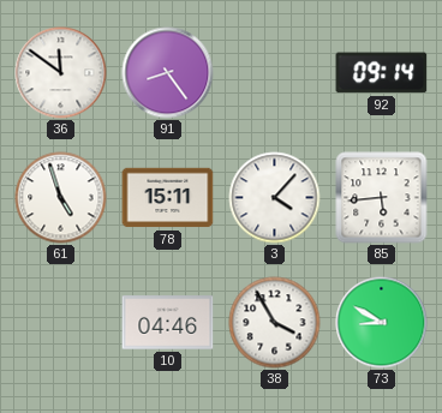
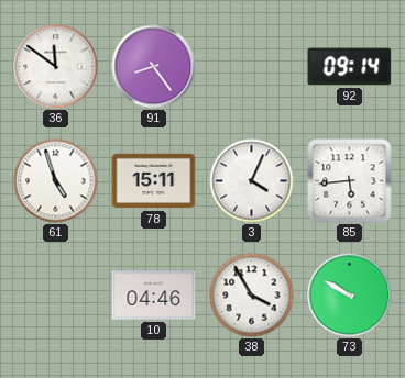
3: 4:07 -> 4:04
73: 8:50 -> 9:50
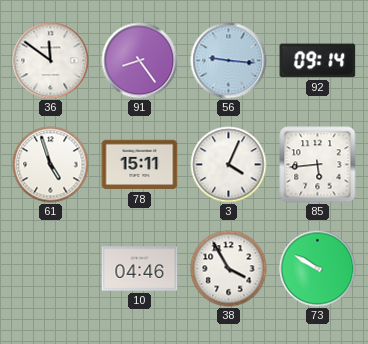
56: none -> 9:16
